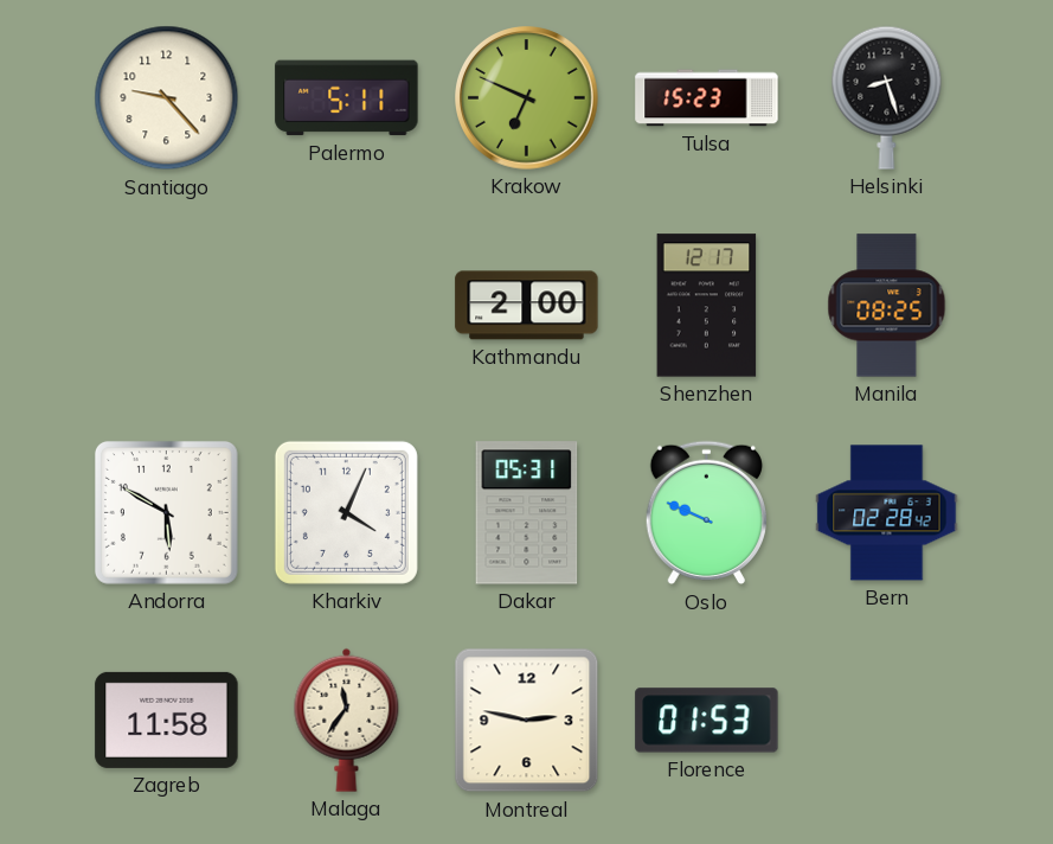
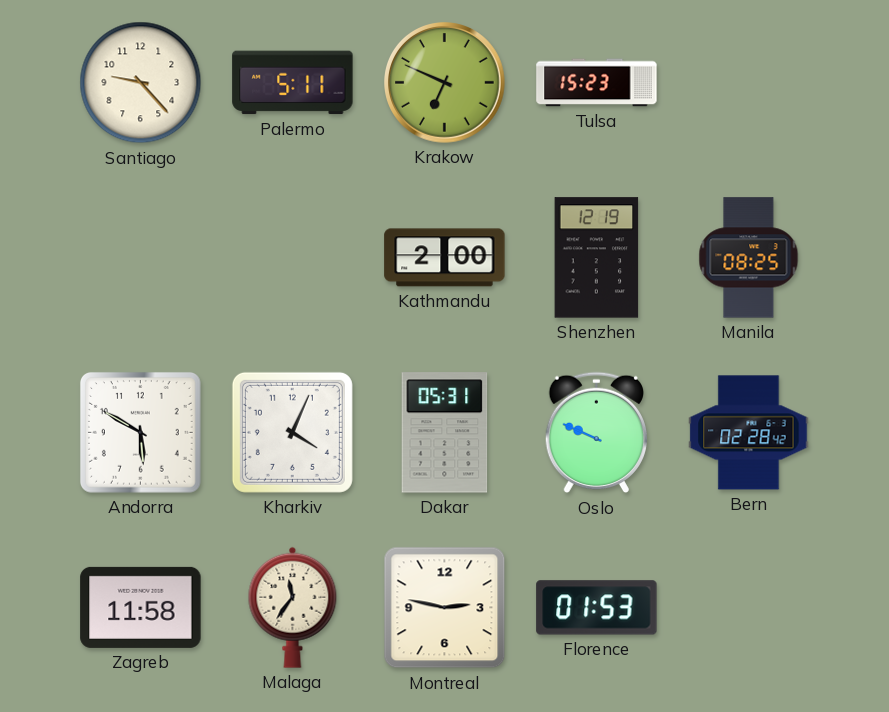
Helsinki: 8:27 -> none
Shenzhen: 12:17 -> 12:19
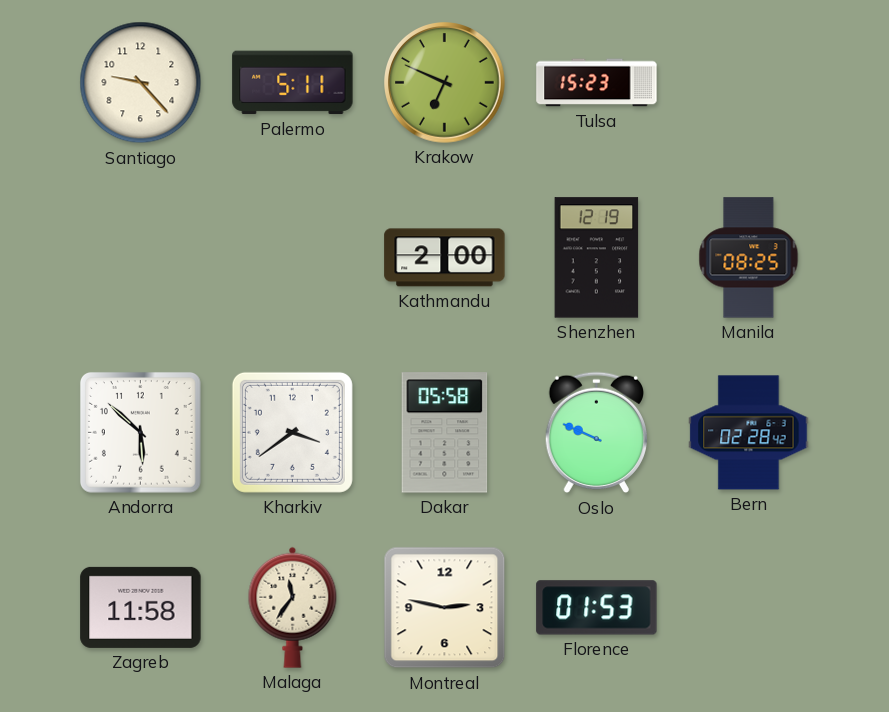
Andorra: 5:50 -> 5:52
Kharkiv: 4:04 -> 3:39
Dakar: 05:31 -> 05:58
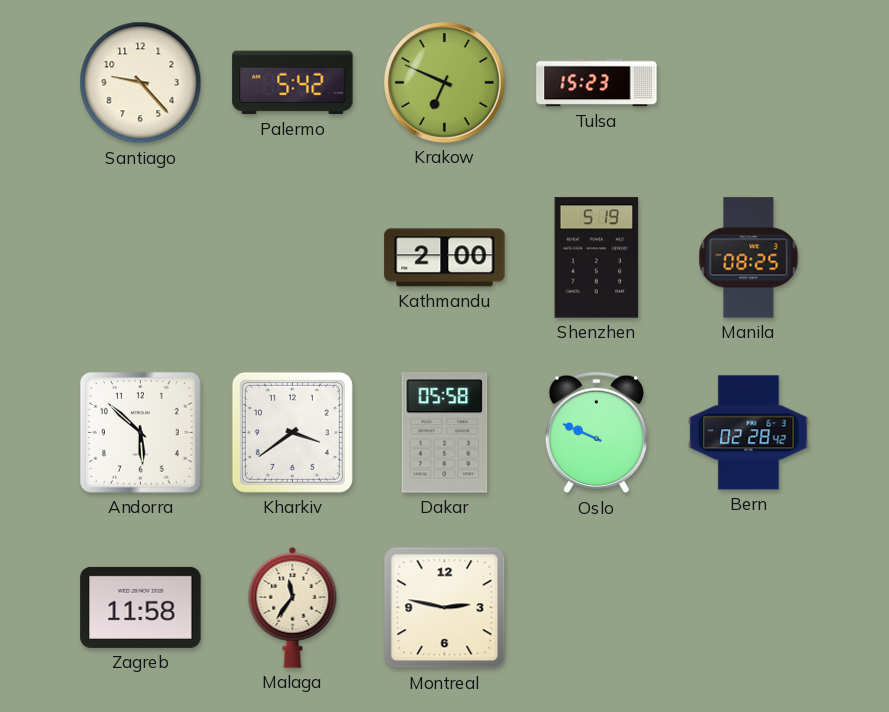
Palermo: 5:11 -> 5:42
Shenzhen: 12:19 -> 5:19
Florence: 01:53 -> none
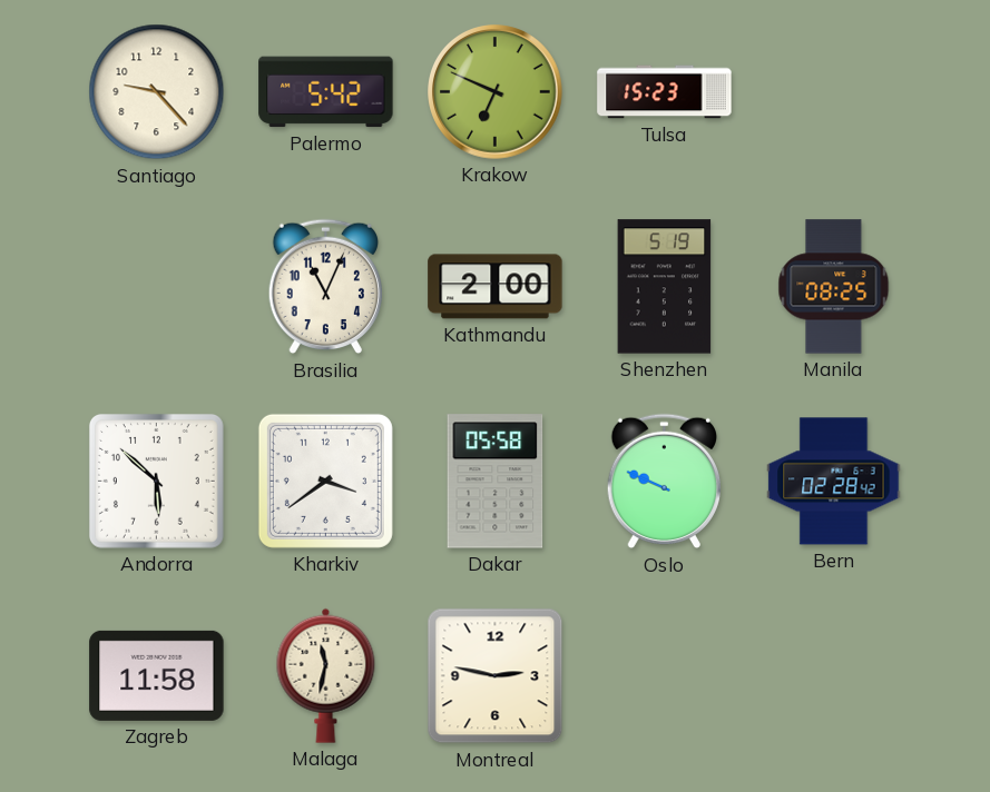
Brasilia: none -> 11:04
Malaga: 11:36 -> 11:32
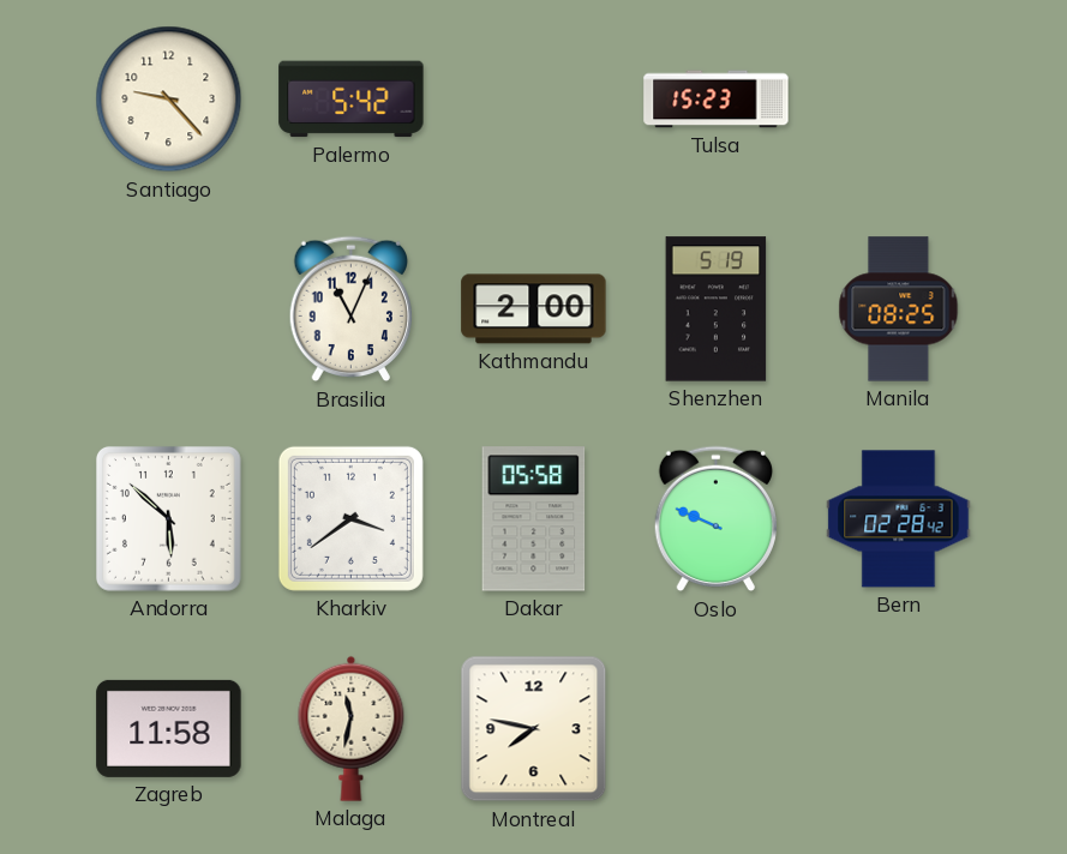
Krakow: 6:49 -> none
Montreal: 2:47 -> 7:47
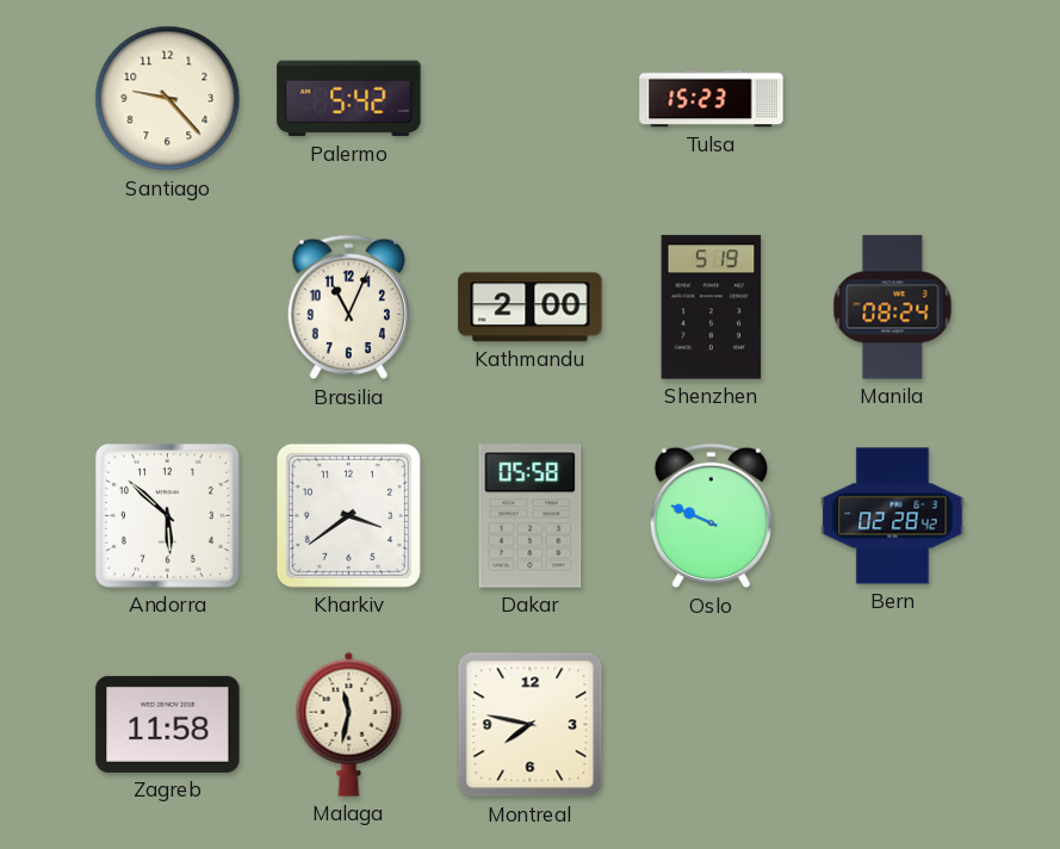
Manila: 08:25 -> 08:24
